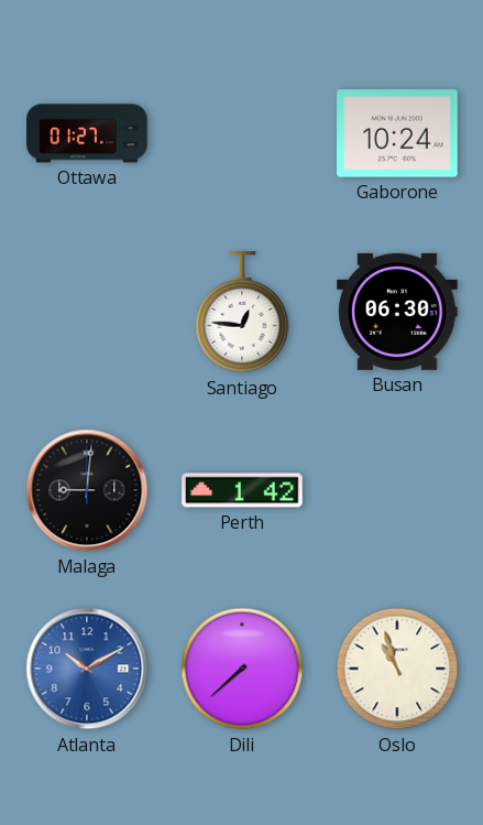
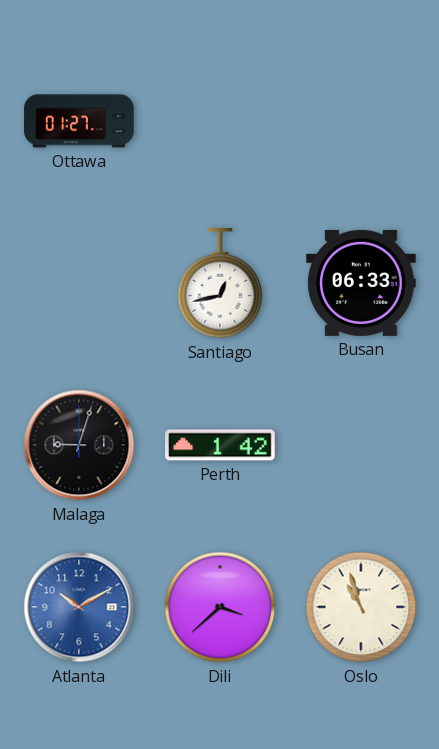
Gaborone: 10:24 -> none
Santiago: 12:46 -> 12:43
Busan: 06:30 -> 06:33
Malaga: 9:01 -> 9:03
Dili: 7:38 -> 3:38
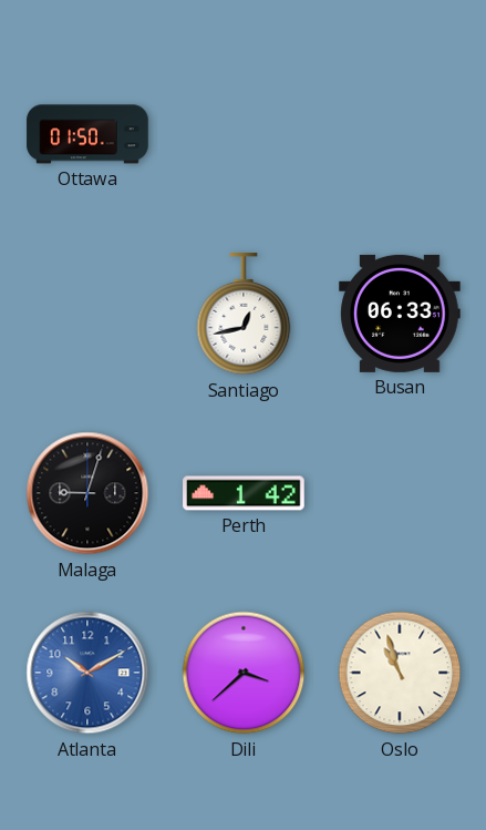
Ottawa: 01:27 -> 01:50
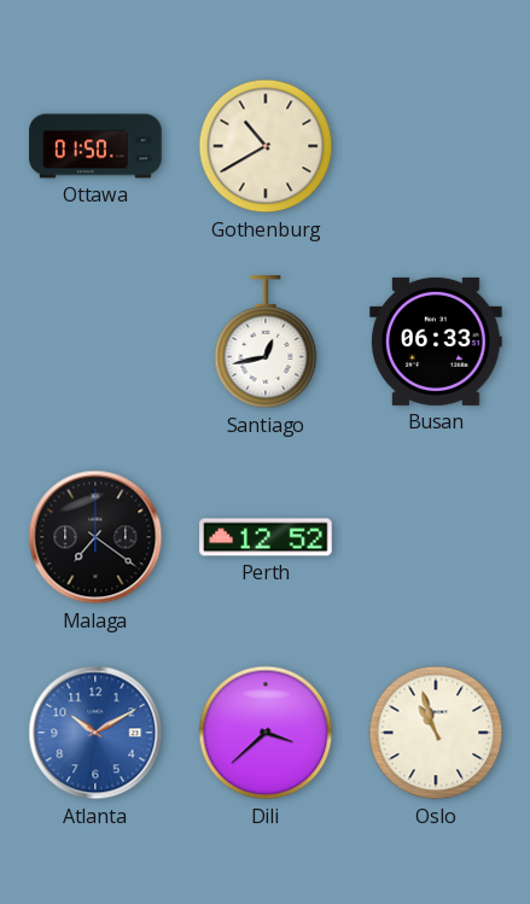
Gothenburg: none -> 10:40
Malaga: 9:03 -> 7:21
Perth: 1:42 -> 12:52
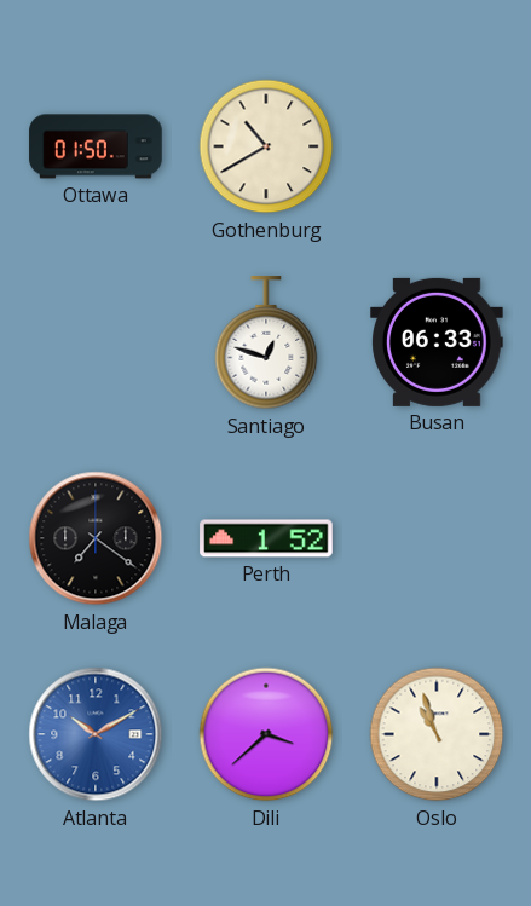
Santiago: 12:43 -> 12:48
Perth: 12:52 -> 1:52
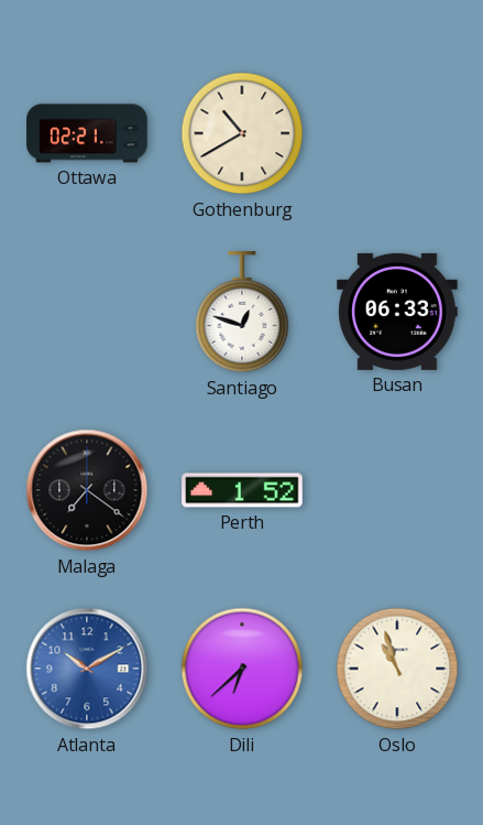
Ottawa: 01:50 -> 02:21
Dili: 3:38 -> 6:38
